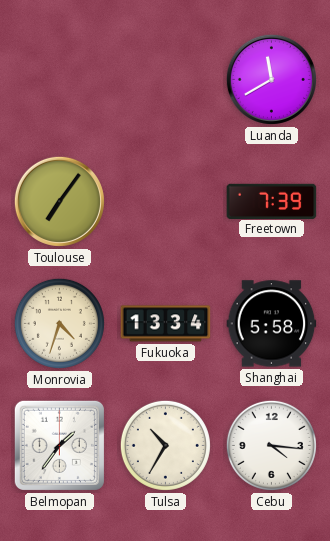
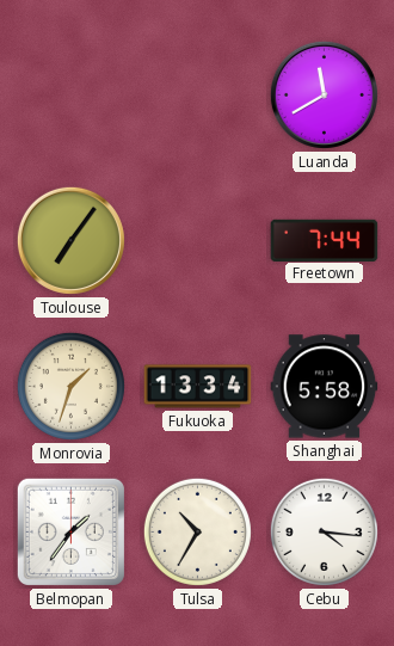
Freetown: 7:39 -> 7:44
Monrovia: 4:33 -> 1:33
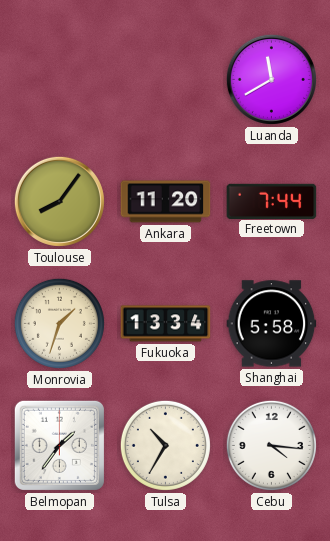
Toulouse: 7:06 -> 8:06
Ankara: none -> 11:20
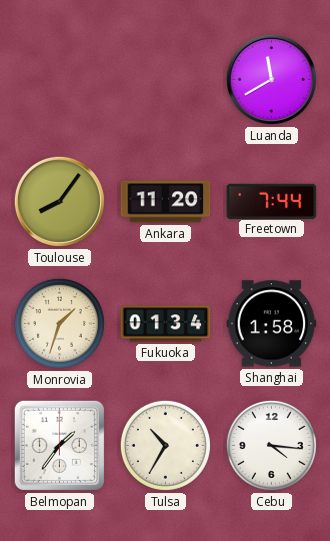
Fukuoka: 13:34 -> 01:34
Shanghai: 5:58 -> 1:58
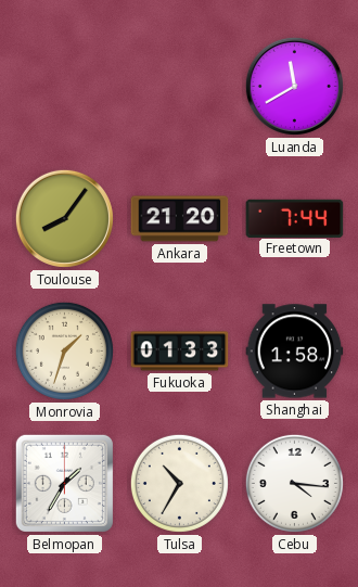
Ankara: 11:20 -> 21:20
Fukuoka: 01:34 -> 01:33
Belmopan: 1:36 -> 1:35
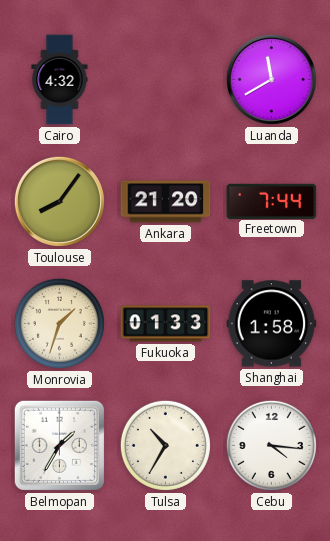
Cairo: none -> 4:32
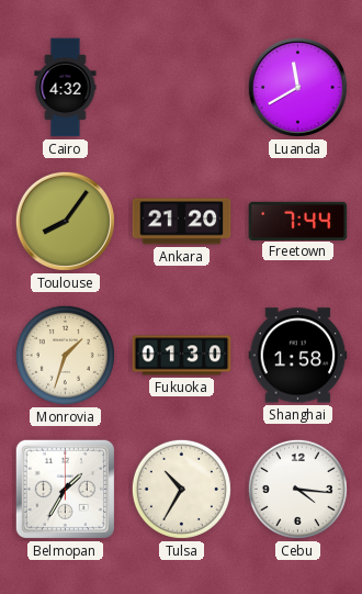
Fukuoka: 01:33 -> 01:30
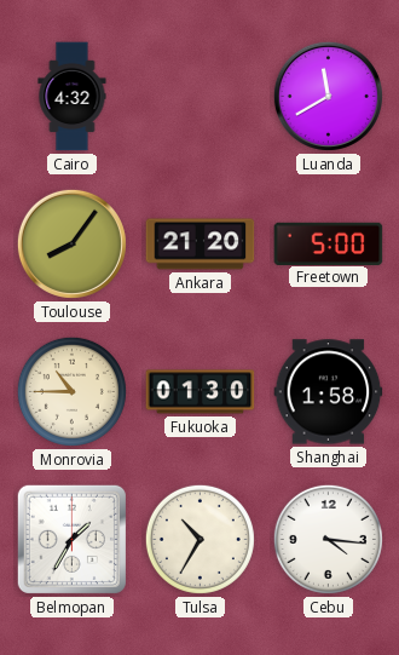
Freetown: 7:44 -> 5:00
Monrovia: 1:33 -> 10:45
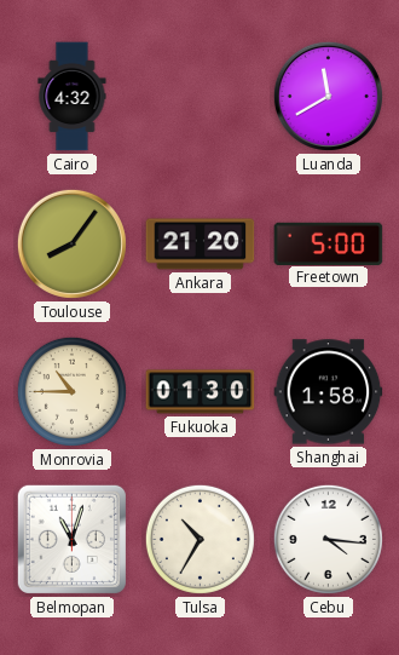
Belmopan: 1:35 -> 11:03
